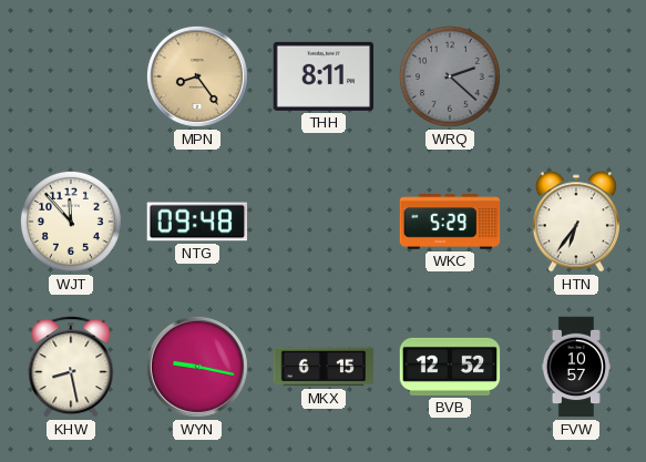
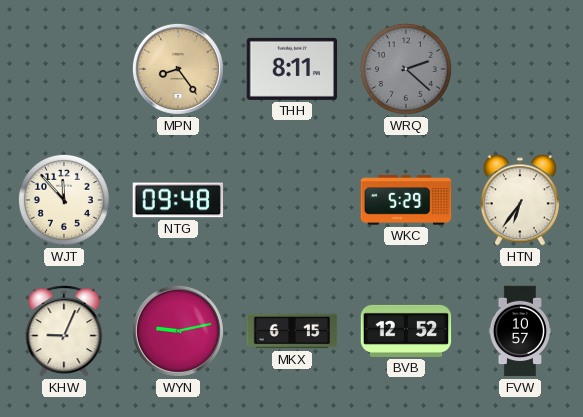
KHW: 8:28 -> 9:04
WYN: 9:17 -> 9:13
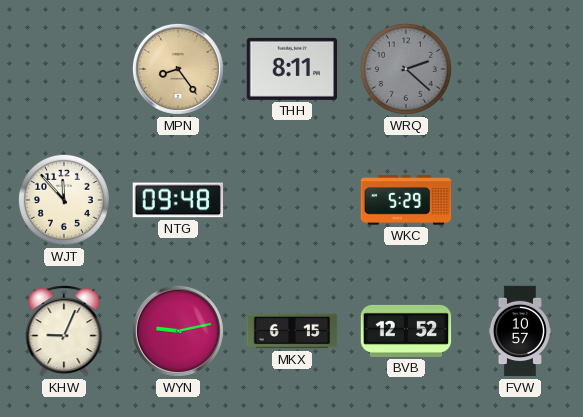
HTN: 6:36 -> none
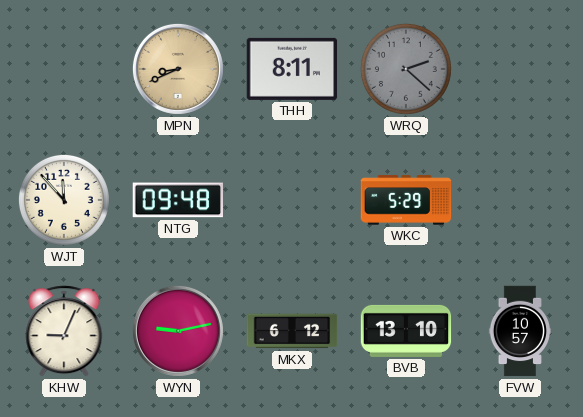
MPN: 8:24 -> 8:41
MKX: 6:15 -> 6:12
BVB: 12:52 -> 13:10
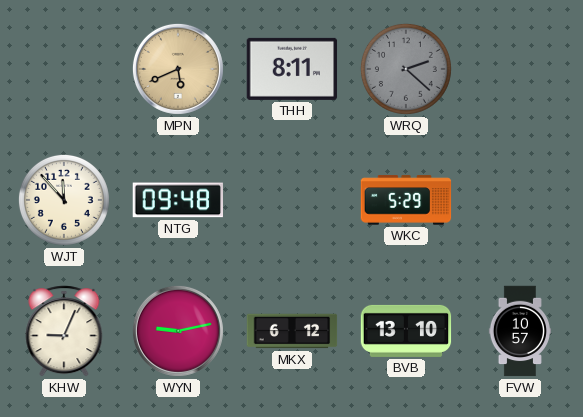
MPN: 8:41 -> 5:41
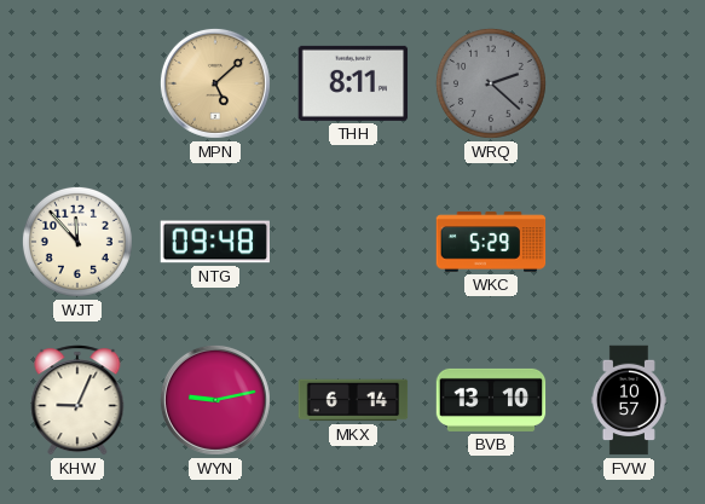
MPN: 5:41 -> 5:08
MKX: 6:12 -> 6:14
